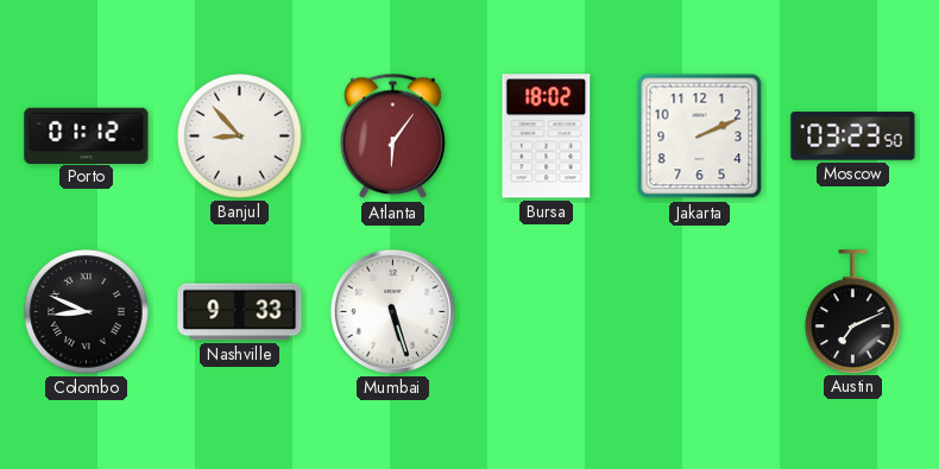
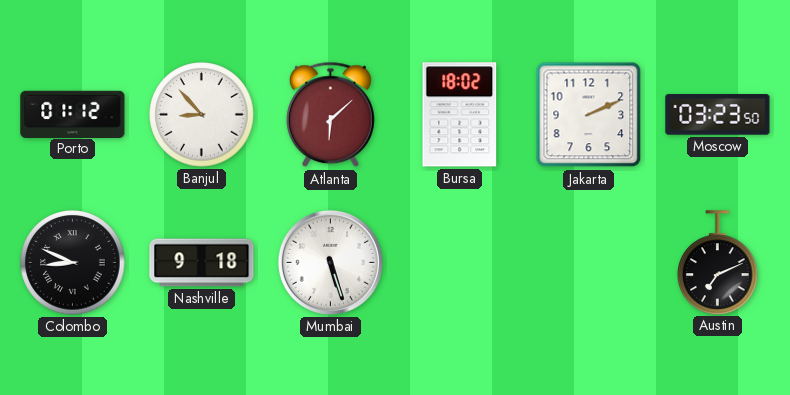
Atlanta: 6:06 -> 6:08
Nashville: 9:33 -> 9:18
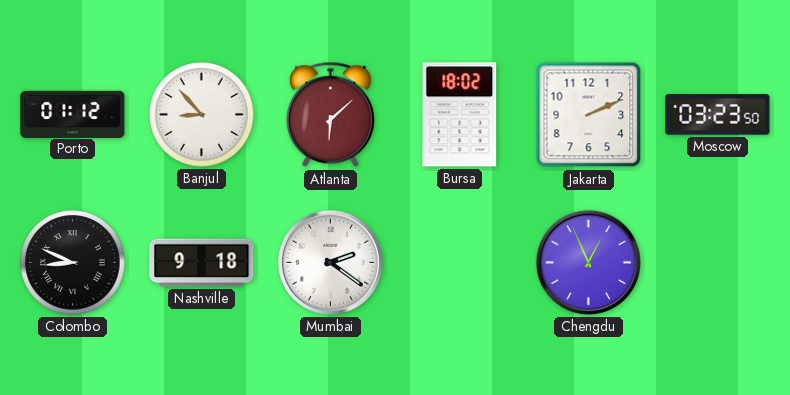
Mumbai: 5:27 -> 2:21
Chengdu: none -> 12:56
Austin: 7:11 -> none
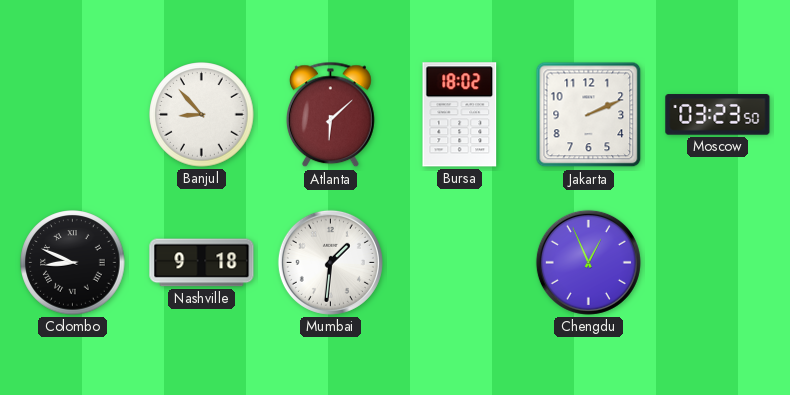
Porto: 01:12 -> none
Mumbai: 2:21 -> 1:31
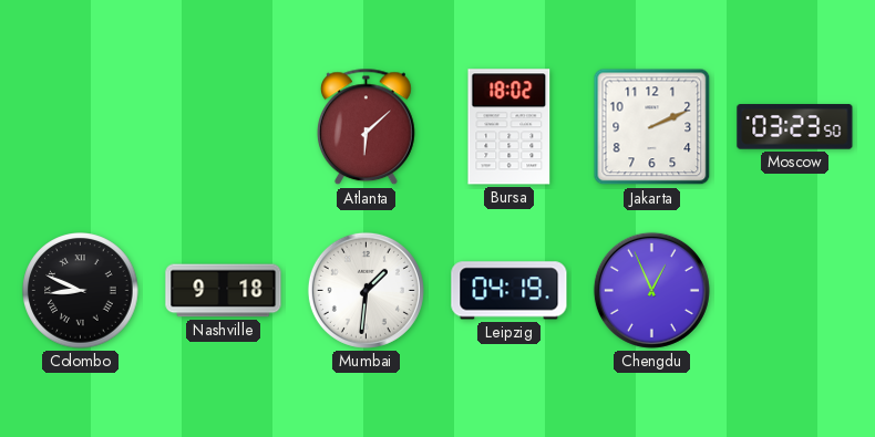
Banjul: 8:53 -> none
Leipzig: none -> 04:19
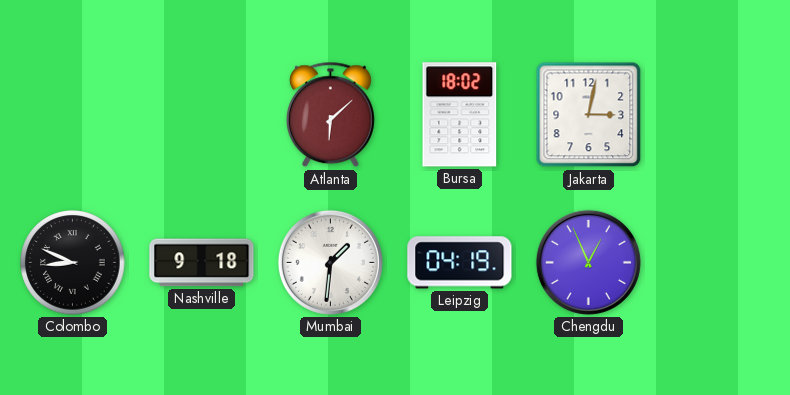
Jakarta: 2:11 -> 3:02
Moscow: 03:23 -> none
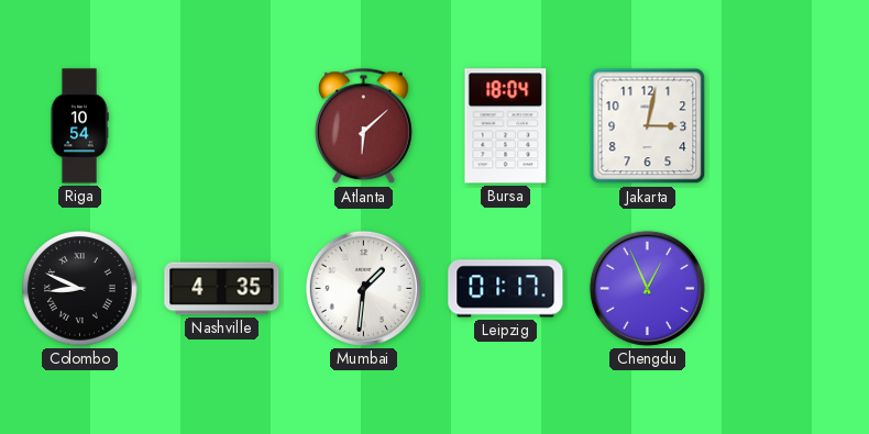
Riga: none -> 10:54
Bursa: 18:02 -> 18:04
Nashville: 9:18 -> 4:35
Leipzig: 04:19 -> 01:17
